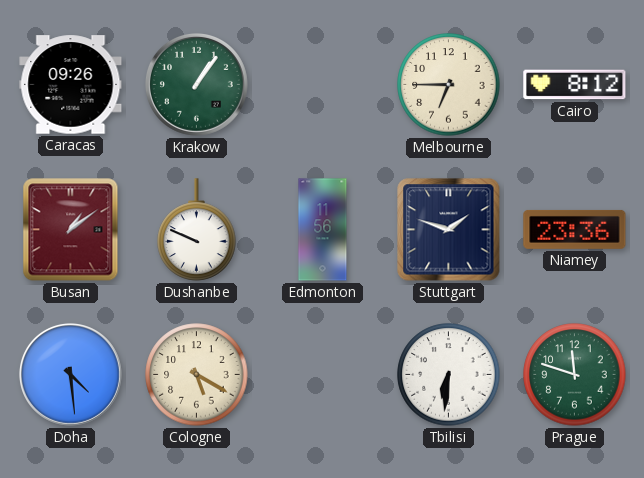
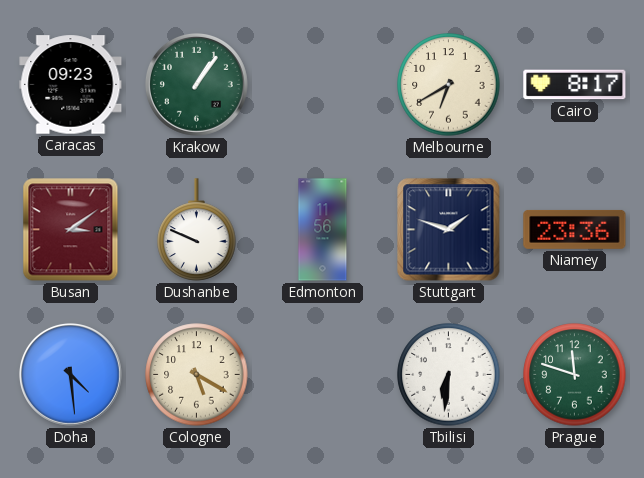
Caracas: 09:26 -> 09:23
Melbourne: 6:45 -> 6:40
Cairo: 8:12 -> 8:17
Busan: 1:09 -> 3:09
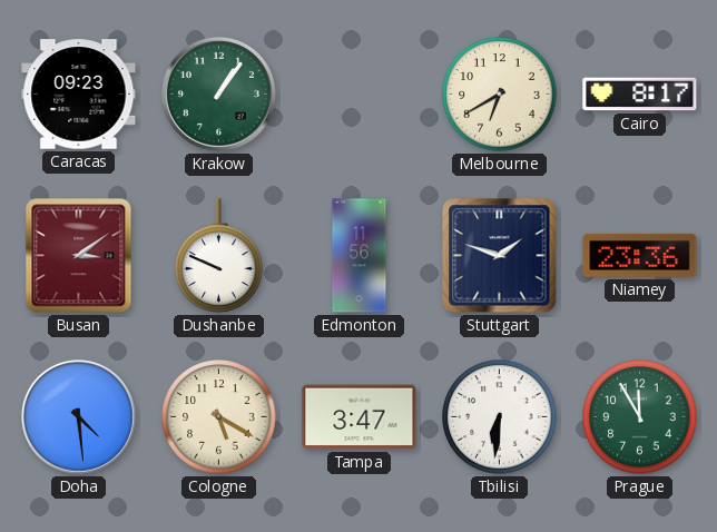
Tampa: none -> 3:47
Prague: 11:48 -> 11:55
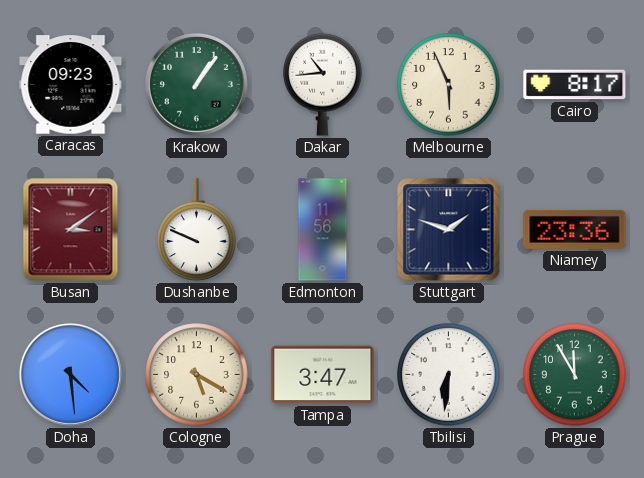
Dakar: none -> 10:44
Melbourne: 6:40 -> 5:56
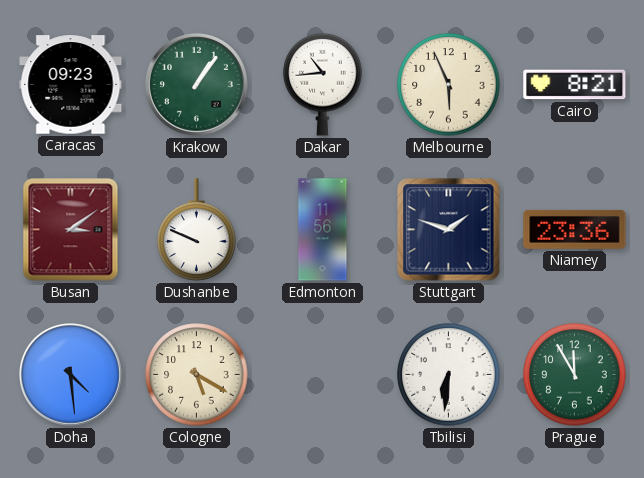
Cairo: 8:17 -> 8:21
Tampa: 3:47 -> none
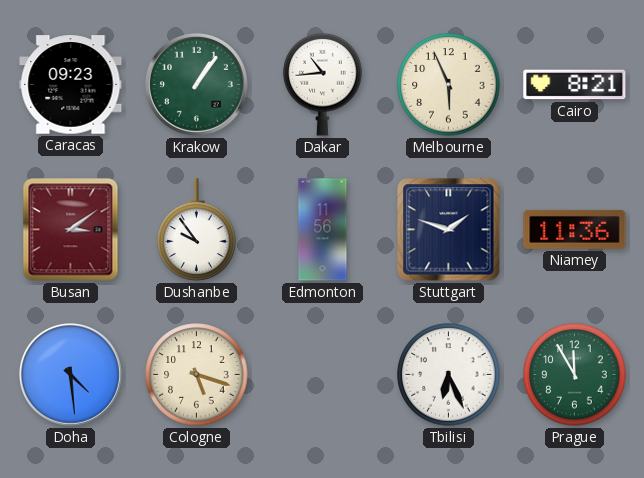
Dushanbe: 9:49 -> 9:54
Niamey: 23:36 -> 11:36
Cologne: 5:20 -> 5:18
Tbilisi: 6:31 -> 6:26
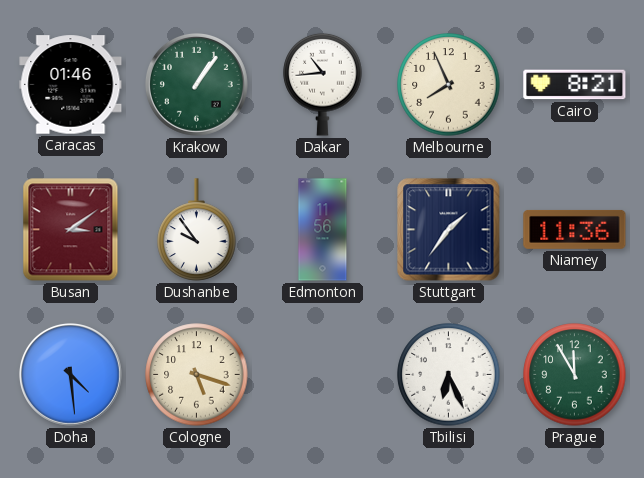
Caracas: 09:23 -> 01:46
Melbourne: 5:56 -> 7:56
Stuttgart: 1:48 -> 1:36
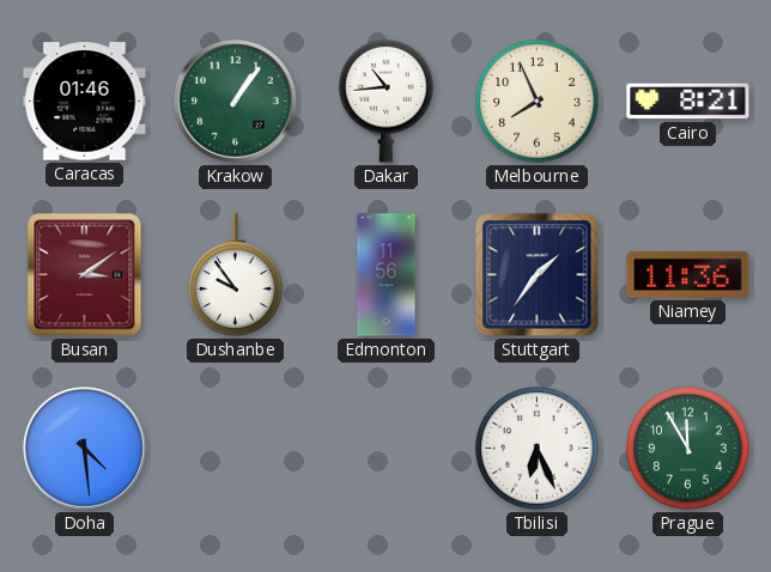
Cologne: 5:18 -> none
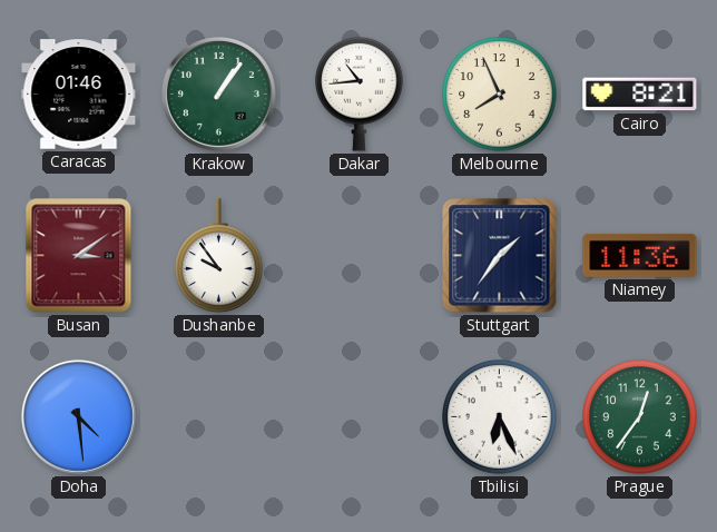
Edmonton: 11:56 -> none
Prague: 11:55 -> 12:36
